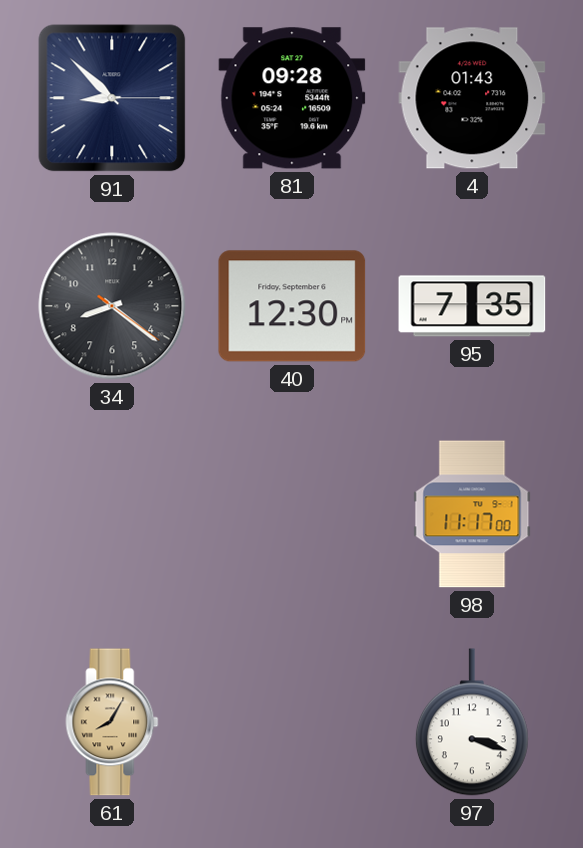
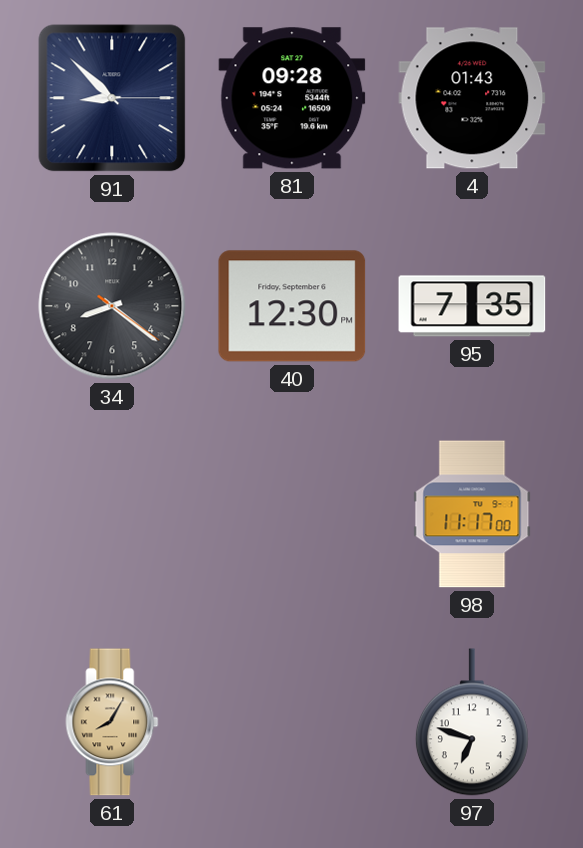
97: 3:18 -> 6:48
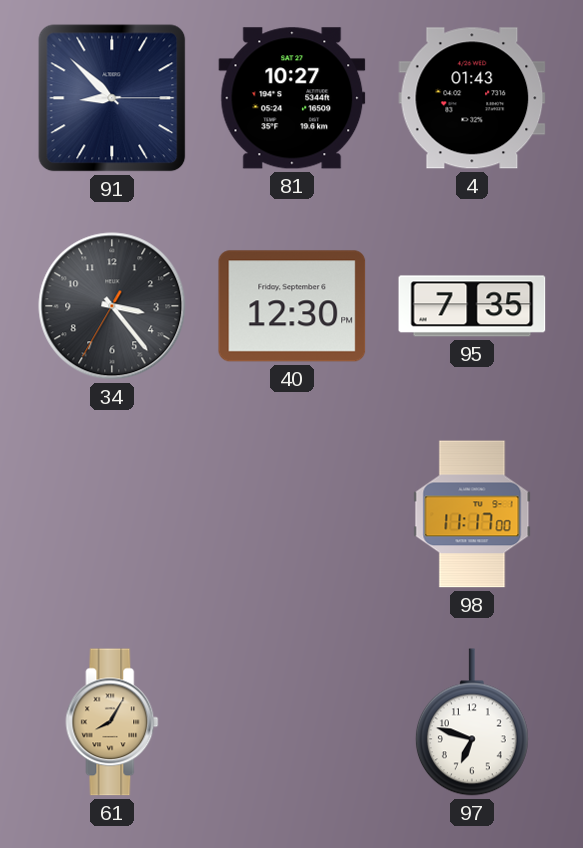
81: 09:28 -> 10:27
34: 8:21 -> 3:23
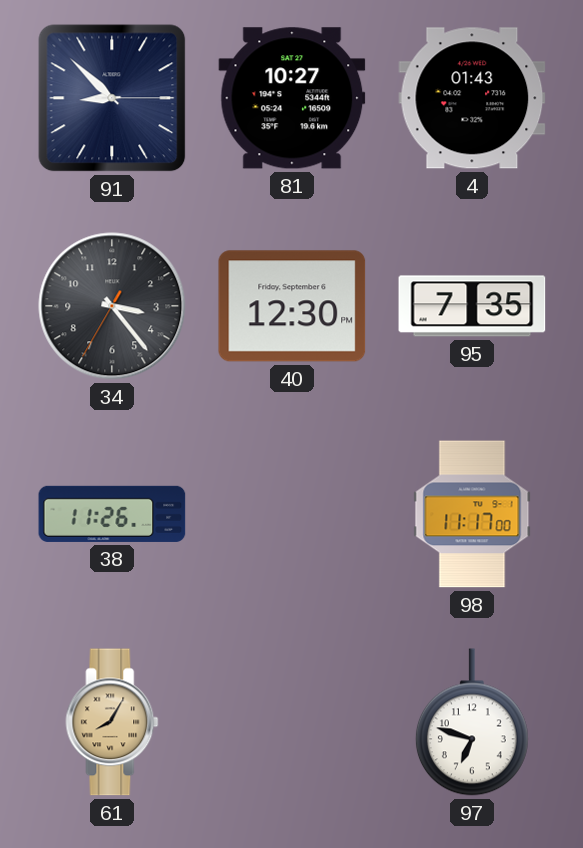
38: none -> 11:26
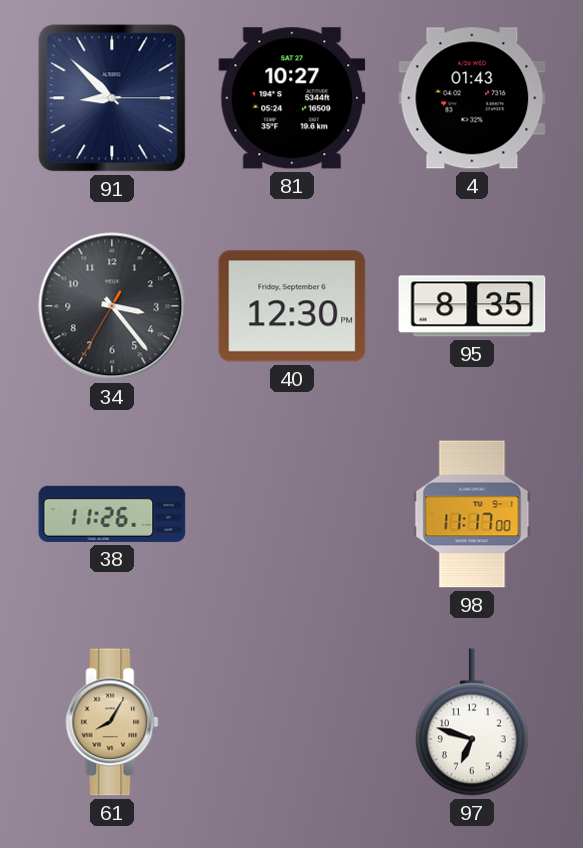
95: 7:35 -> 8:35
